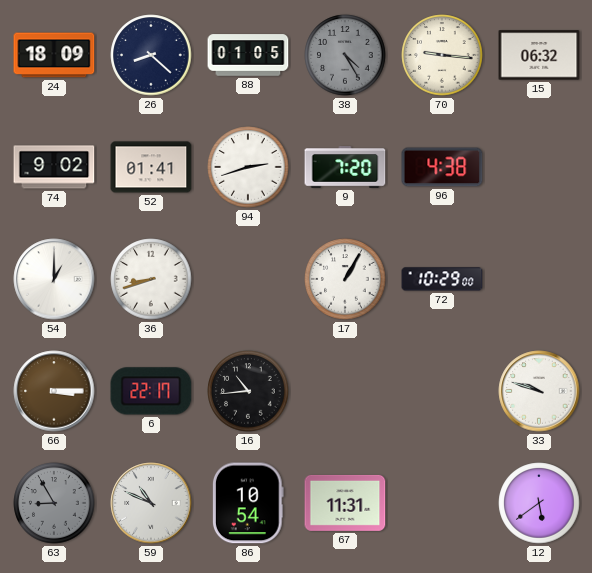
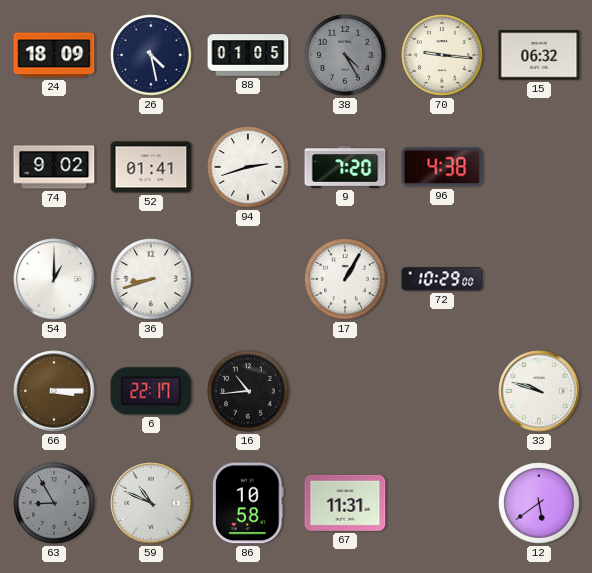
26: 8:22 -> 4:28
86: 10:54 -> 10:58
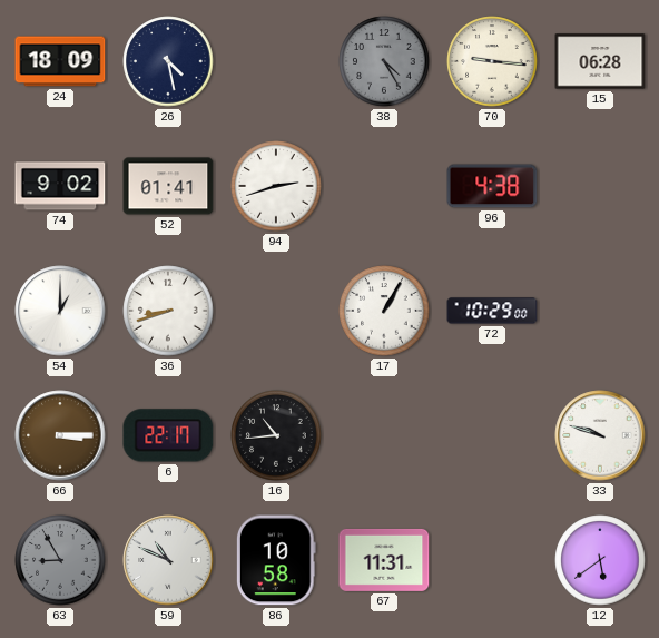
88: 01:05 -> none
15: 06:32 -> 06:28
9: 7:20 -> none
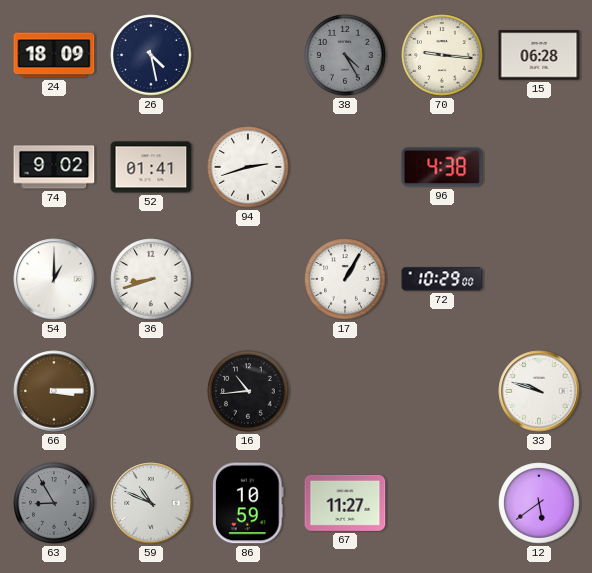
6: 22:17 -> none
86: 10:58 -> 10:59
67: 11:31 -> 11:27
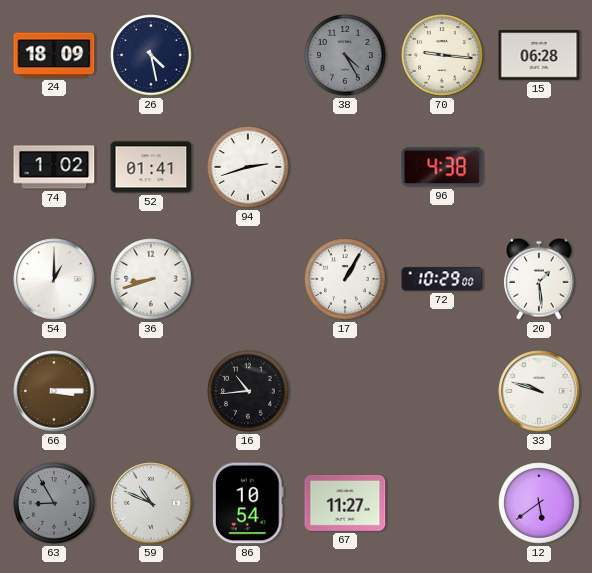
74: 9:02 -> 1:02
20: none -> 1:29
86: 10:59 -> 10:54
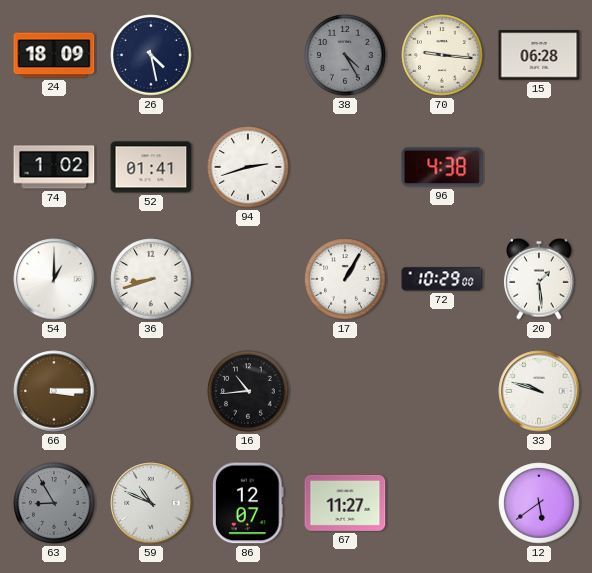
86: 10:54 -> 12:07
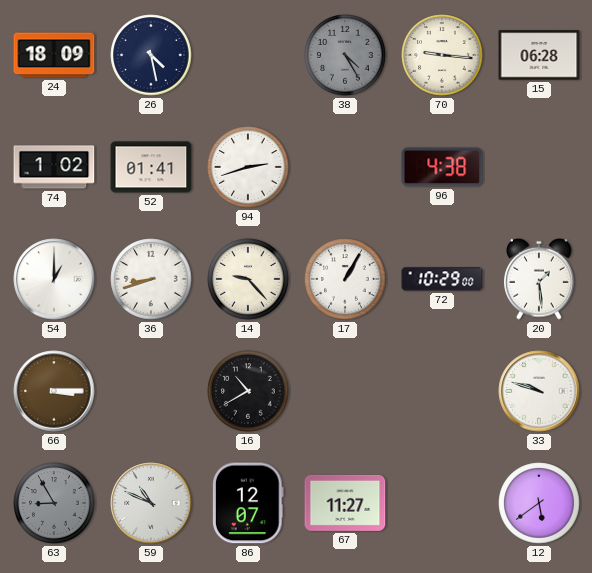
14: none -> 9:23
16: 10:44 -> 10:40
